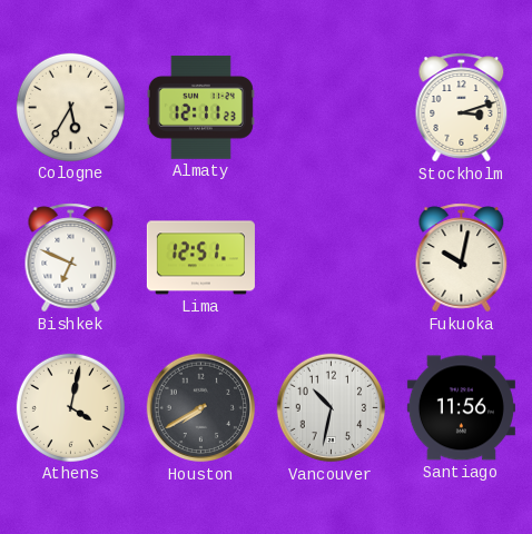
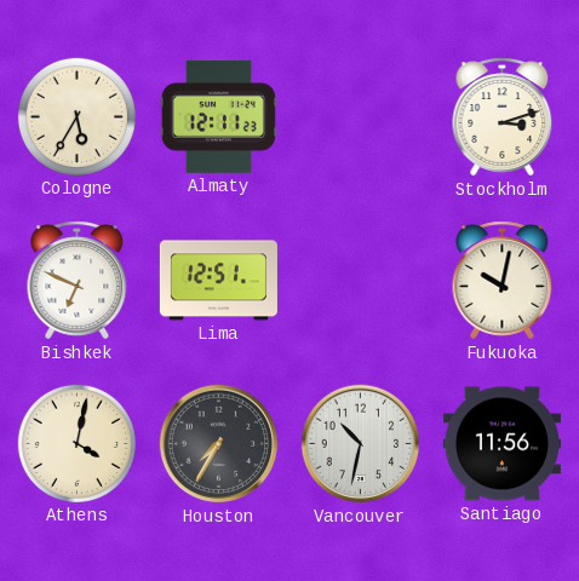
Houston: 7:40 -> 7:35
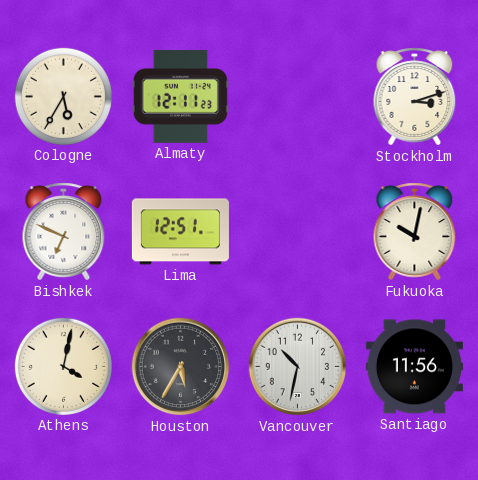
Houston: 7:35 -> 5:35
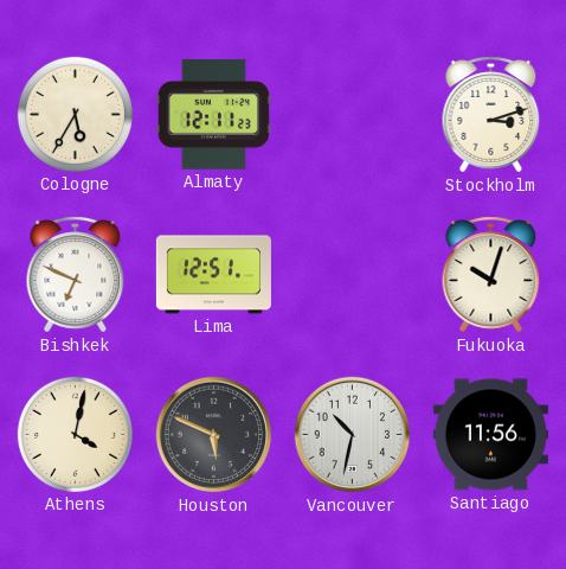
Fukuoka: 10:02 -> 10:03
Houston: 5:35 -> 5:49
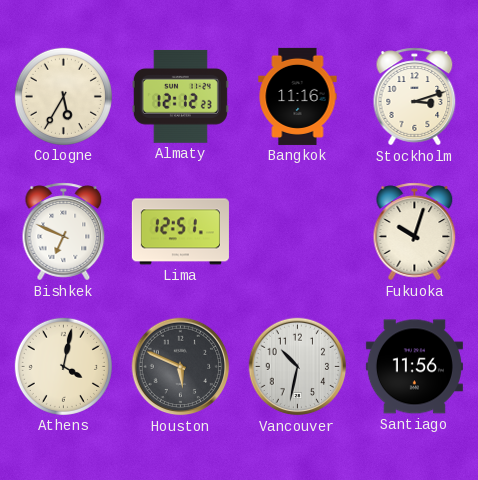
Almaty: 12:11 -> 12:12
Bangkok: none -> 11:16
